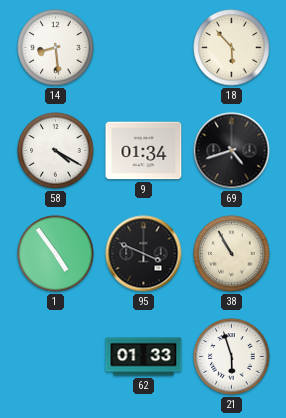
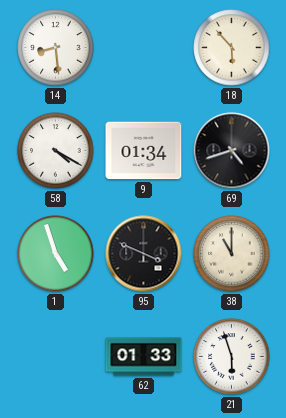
1: 4:54 -> 4:57
38: 10:55 -> 11:00
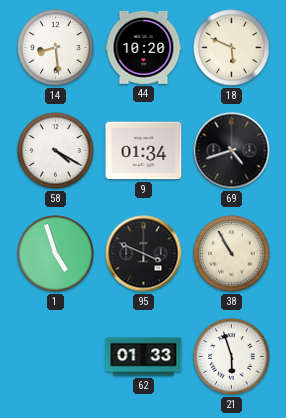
44: none -> 10:20
18: 5:53 -> 5:49
38: 11:00 -> 10:55
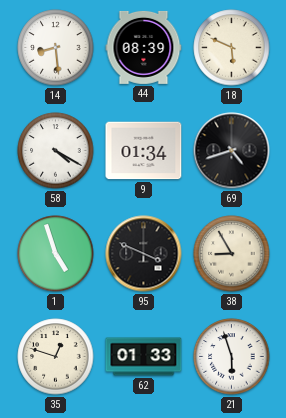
44: 10:20 -> 08:39
38: 10:55 -> 8:55
35: none -> 12:48
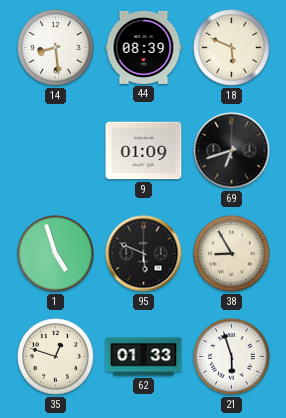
58: 4:20 -> none
9: 01:34 -> 01:09
69: 4:42 -> 6:42
95: 3:49 -> 5:49
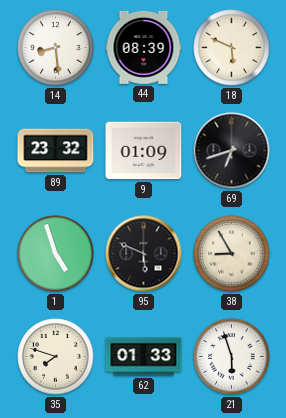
89: none -> 23:32
35: 12:48 -> 7:48
